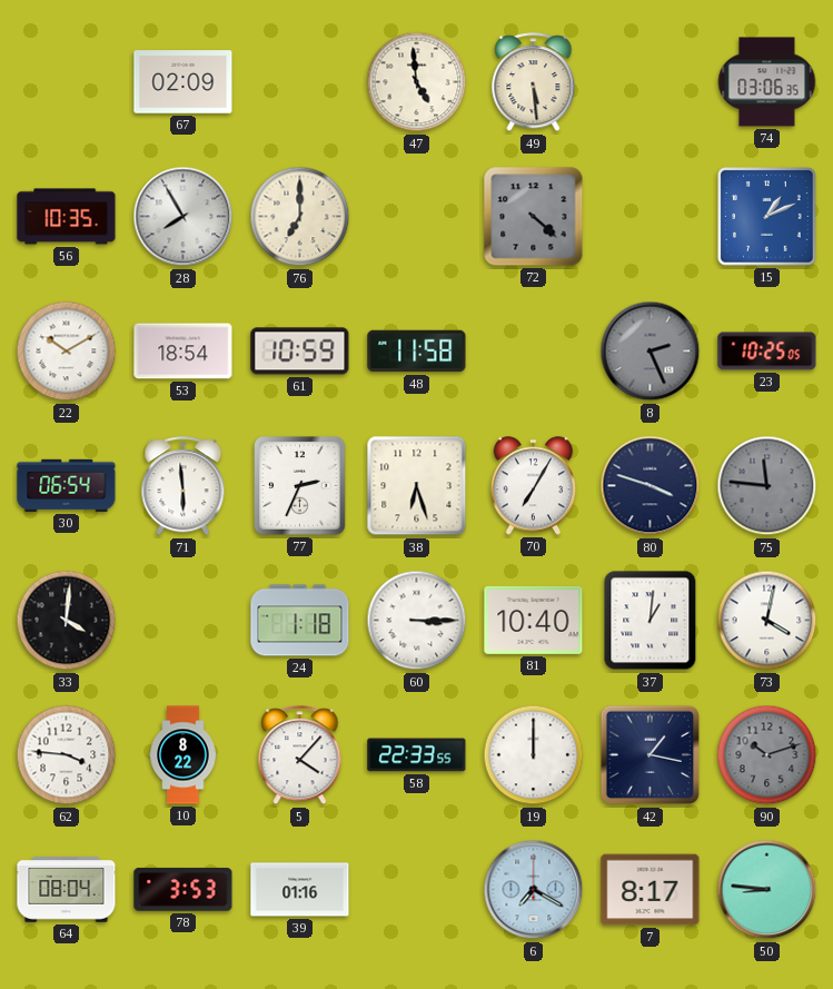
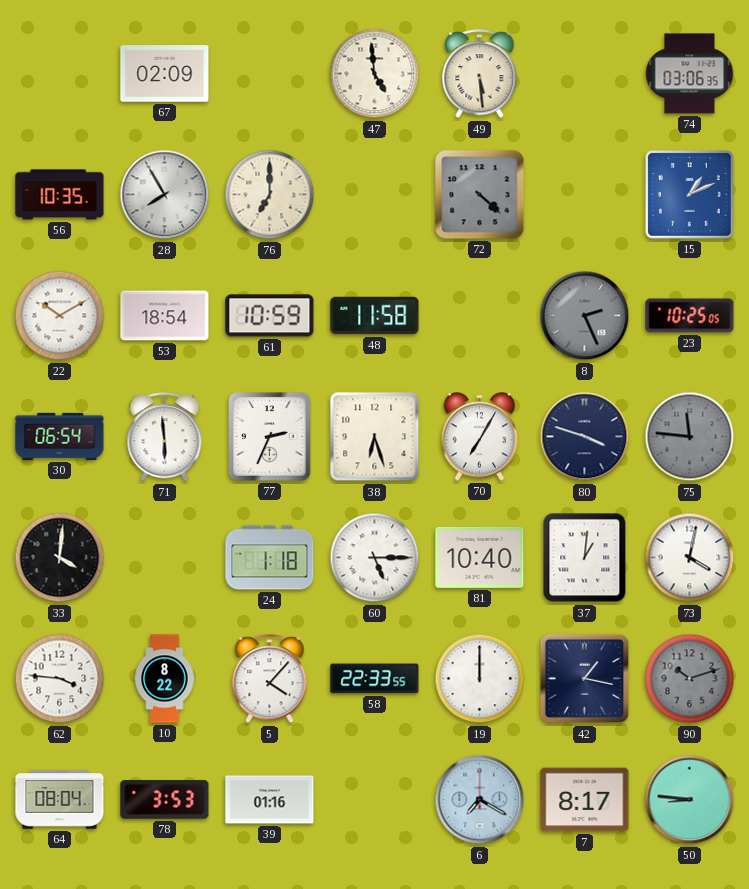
60: 3:15 -> 5:15
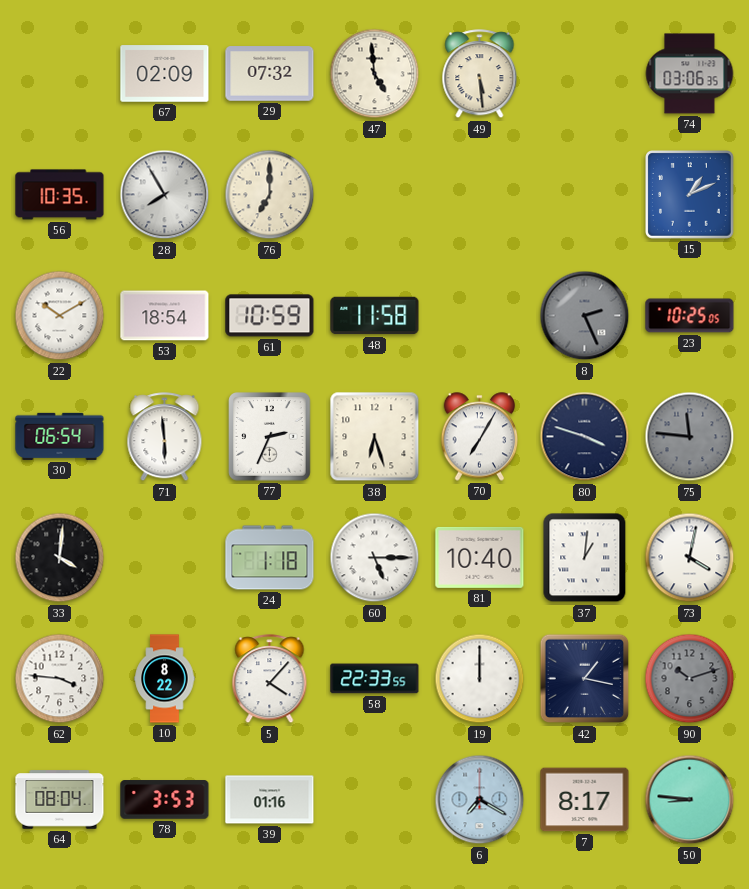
29: none -> 07:32
72: 4:22 -> none
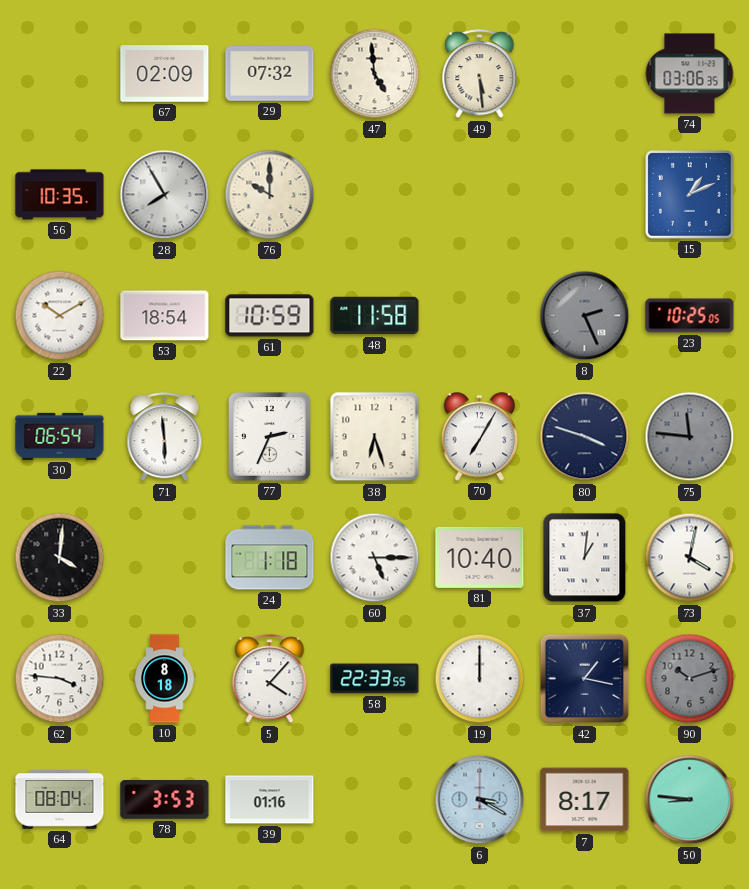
76: 7:00 -> 10:00
10: 8:22 -> 8:18
6: 7:20 -> 3:20
